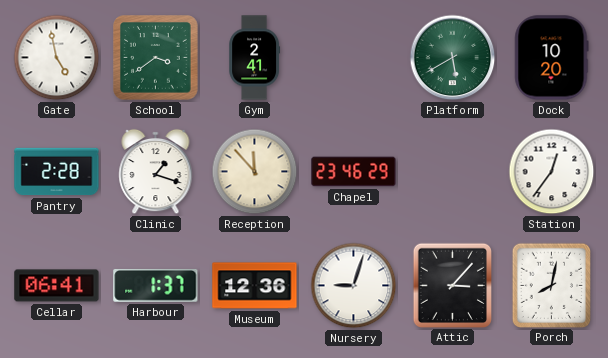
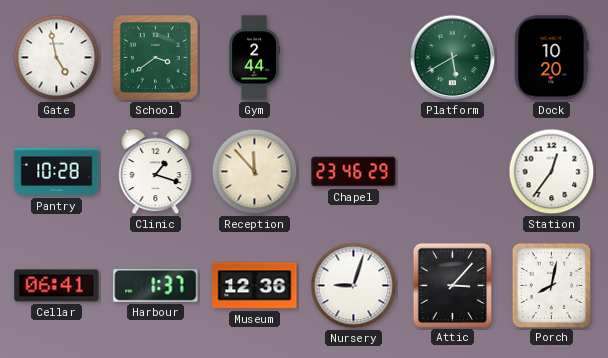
Gym: 2:41 -> 2:44
Pantry: 2:28 -> 10:28
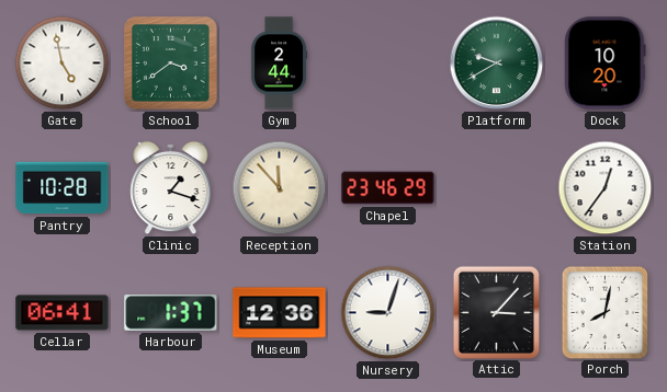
Platform: 5:40 -> 9:40
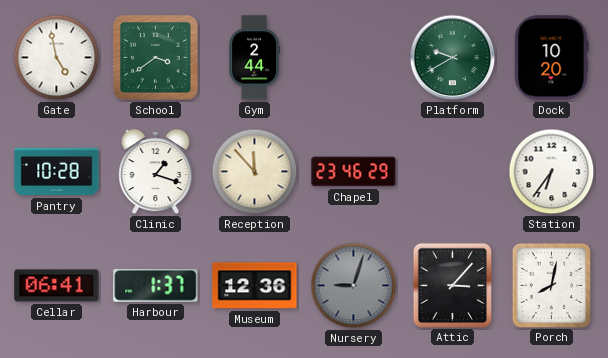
Station: 12:36 -> 6:36
Nursery dial: white -> grey
